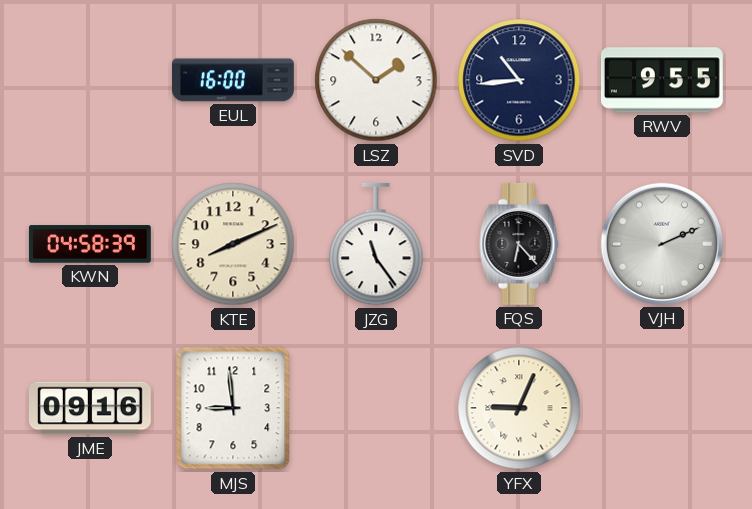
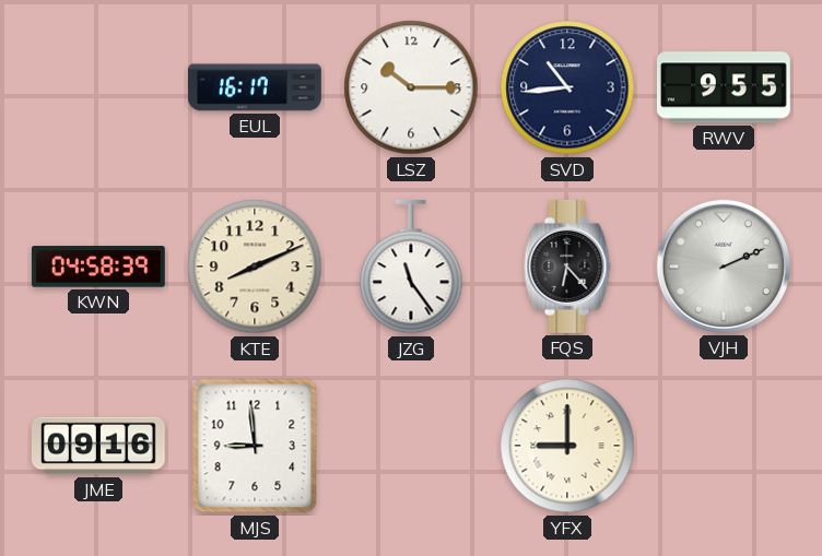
EUL: 16:00 -> 16:17
LSZ: 1:52 -> 10:15
YFX: 9:04 -> 9:00
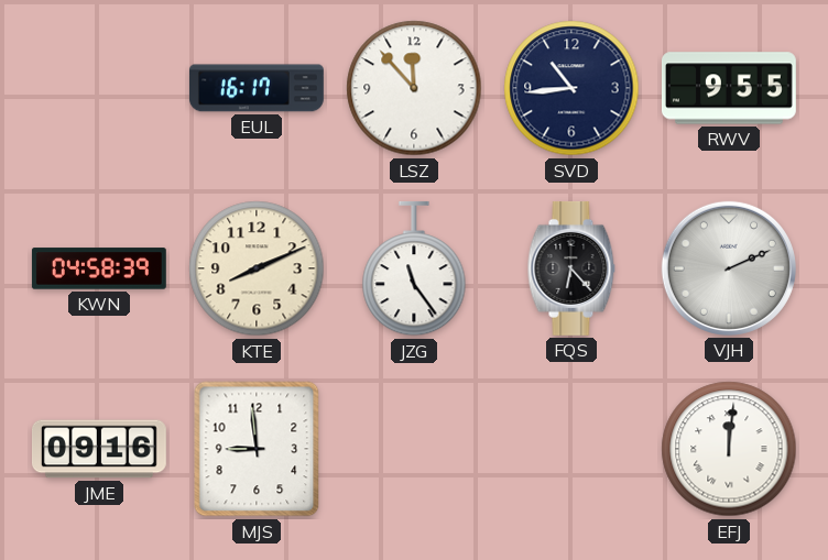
LSZ: 10:15 -> 11:53
YFX: 9:00 -> none
EFJ: none -> 12:01
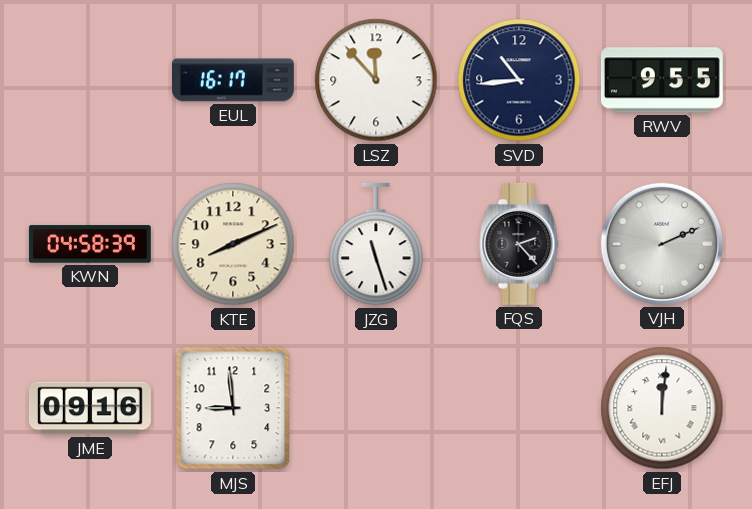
JZG: 11:24 -> 11:27
FQS: 6:23 -> 2:23
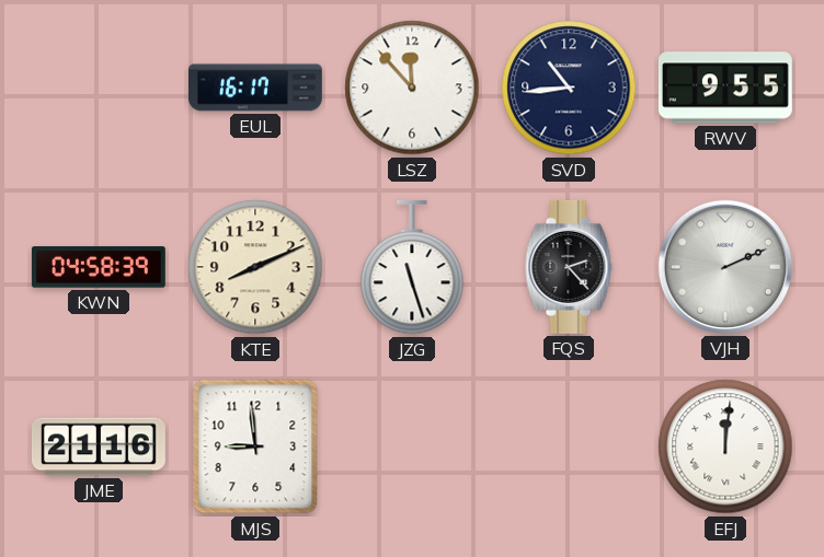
JME: 09:16 -> 21:16
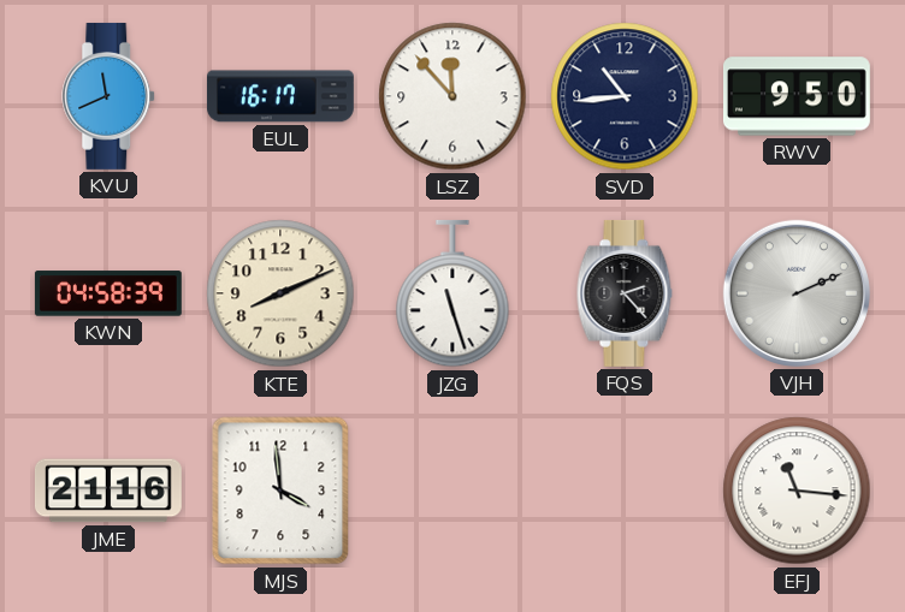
KVU: none -> 11:41
RWV: 9:55 -> 9:50
MJS: 8:59 -> 3:59
EFJ: 12:01 -> 11:16
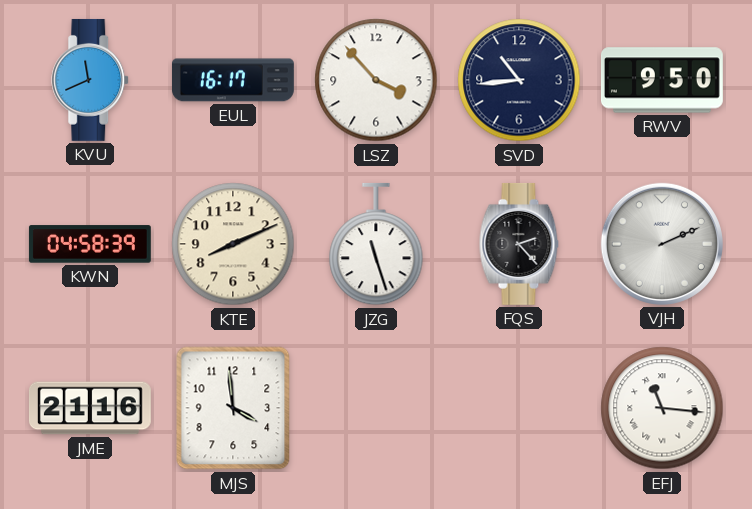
LSZ: 11:53 -> 3:53
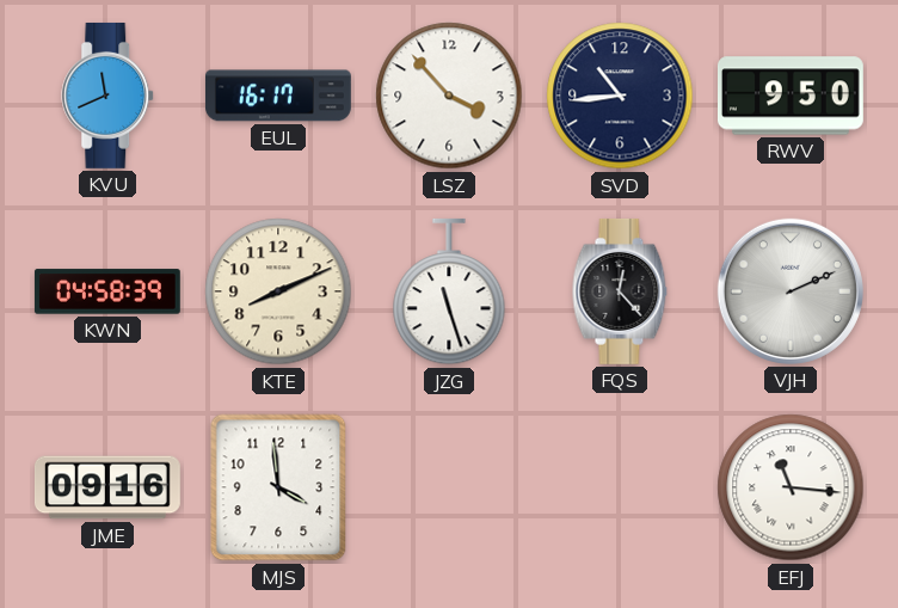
FQS: 2:23 -> 12:23
JME: 21:16 -> 09:16
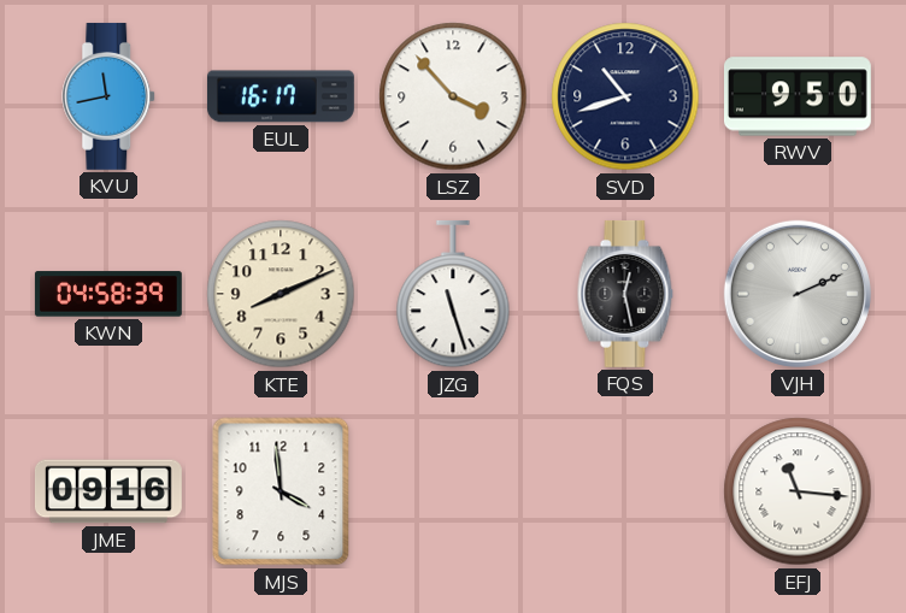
KVU: 11:41 -> 11:43
SVD: 10:44 -> 10:42
FQS: 12:23 -> 12:28
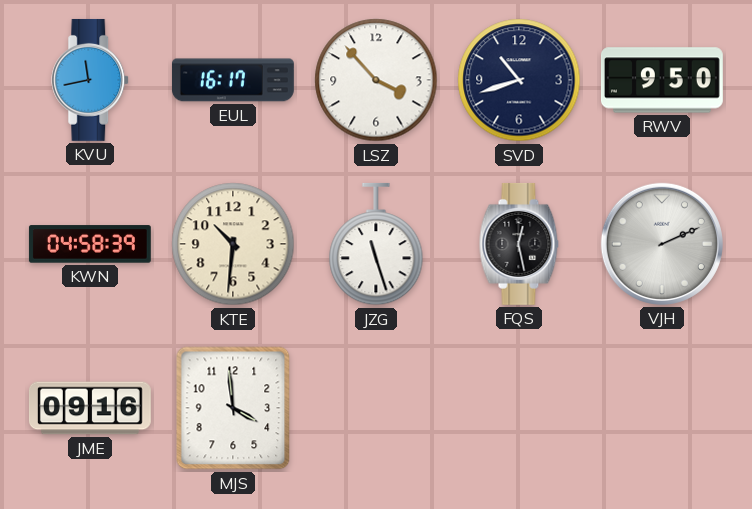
KTE: 8:11 -> 10:31
EFJ: 11:16 -> none
